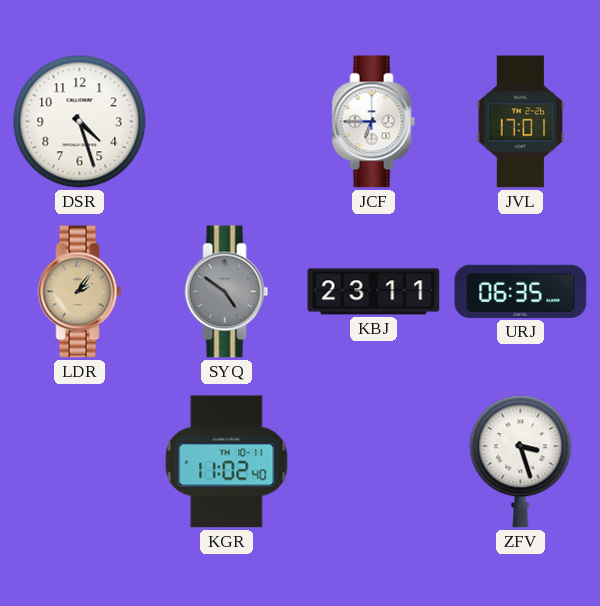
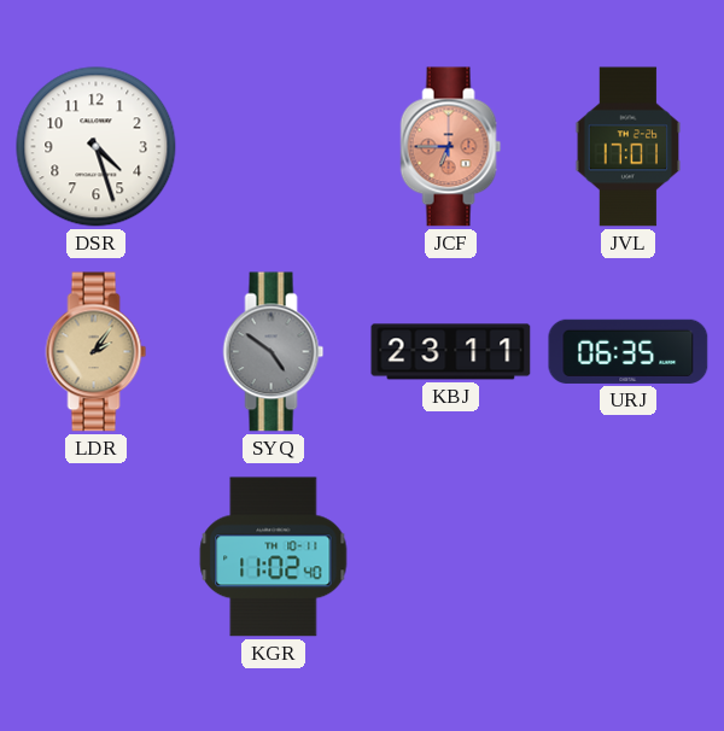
JCF dial: white -> salmon
ZFV: 3:27 -> none
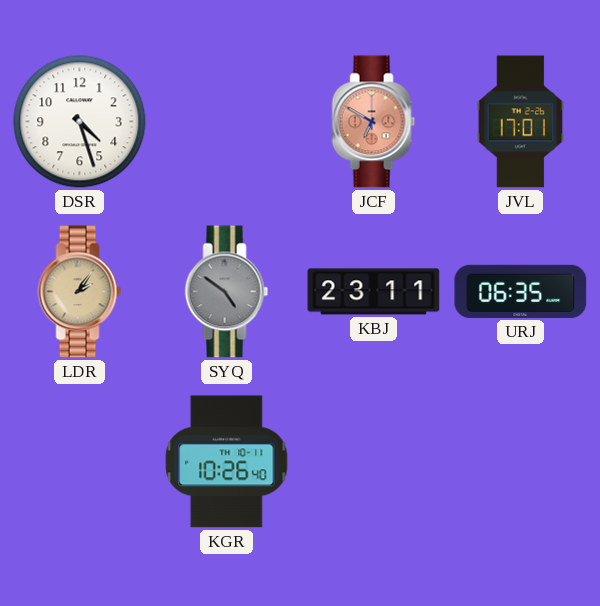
JCF: 6:45 -> 6:50
KGR: 11:02 -> 10:26
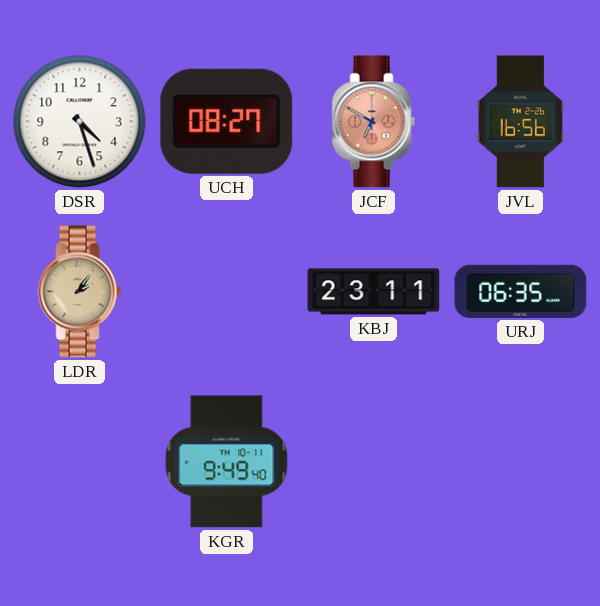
UCH: none -> 08:27
JVL: 17:01 -> 16:56
SYQ: 4:51 -> none
KGR: 10:26 -> 9:49
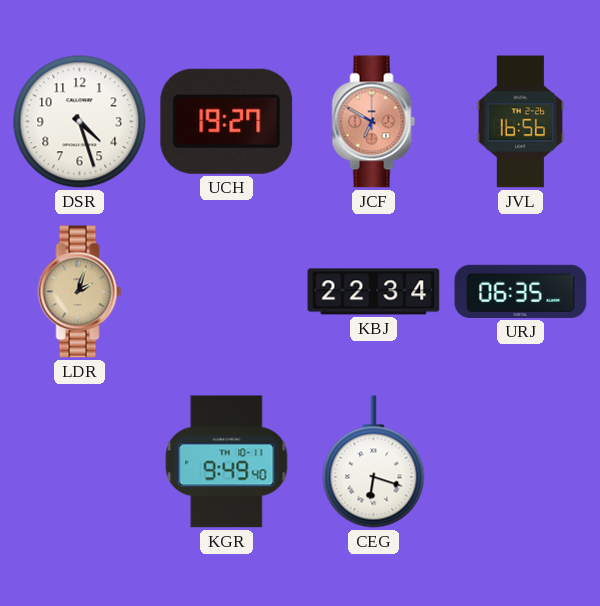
UCH: 08:27 -> 19:27
LDR: 2:06 -> 2:03
KBJ: 23:11 -> 22:34
CEG: none -> 6:18
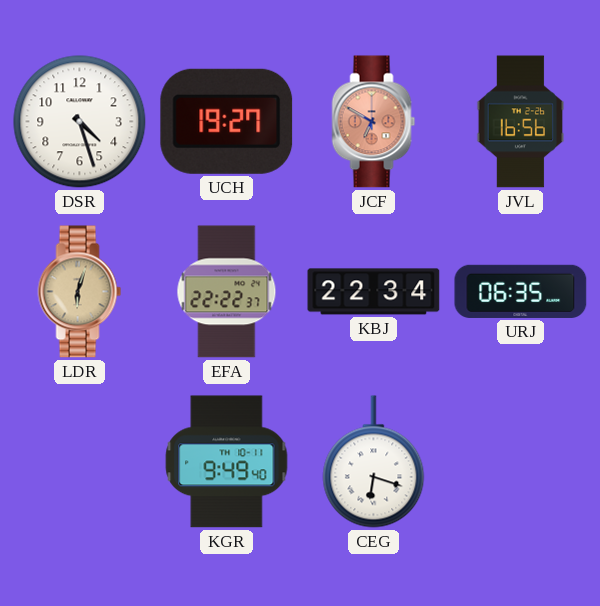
LDR: 2:03 -> 6:03
EFA: none -> 22:22
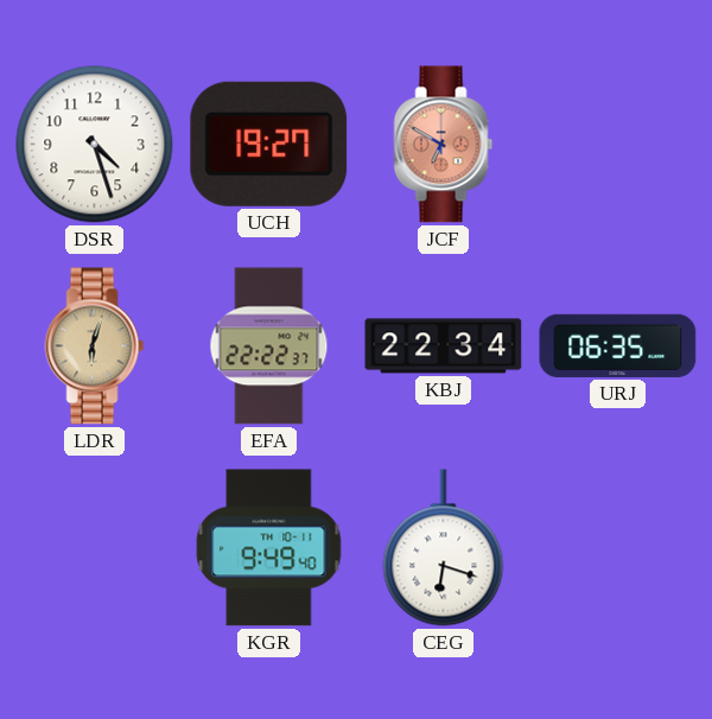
JVL: 16:56 -> none
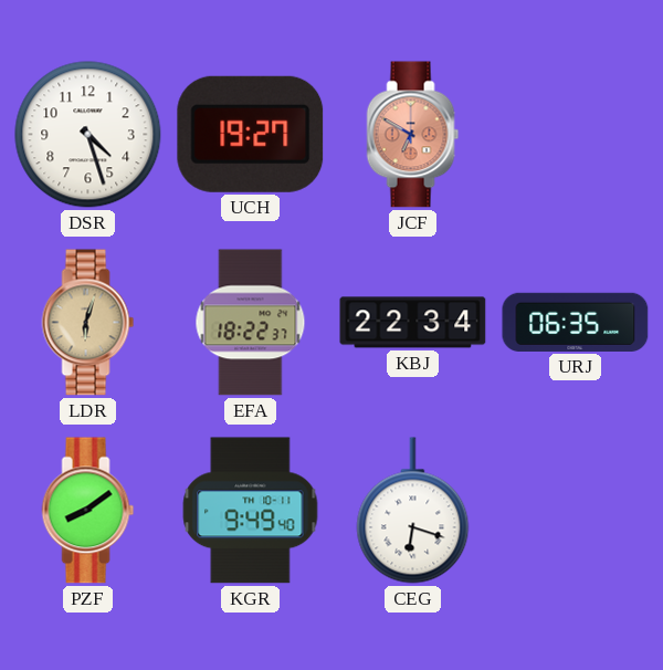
EFA: 22:22 -> 18:22
PZF: none -> 8:09
